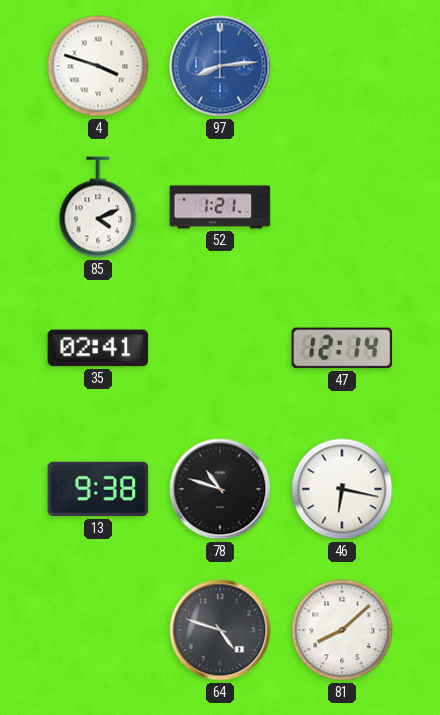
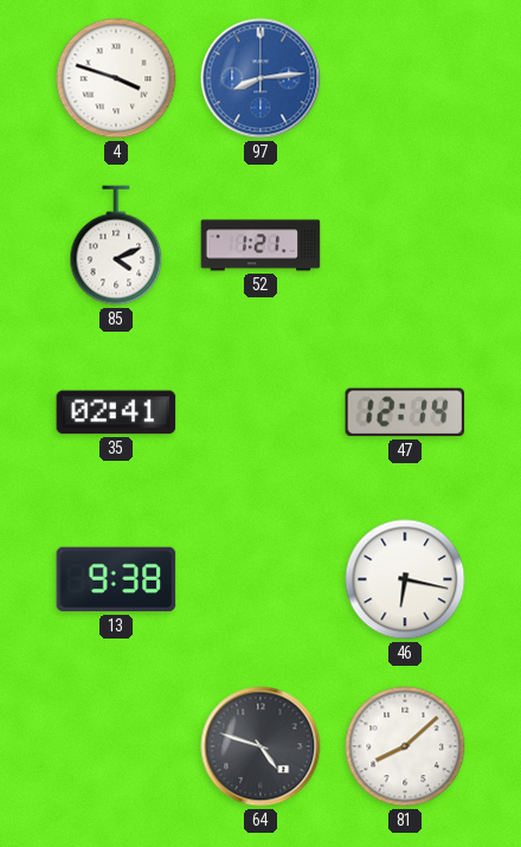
78: 10:48 -> none
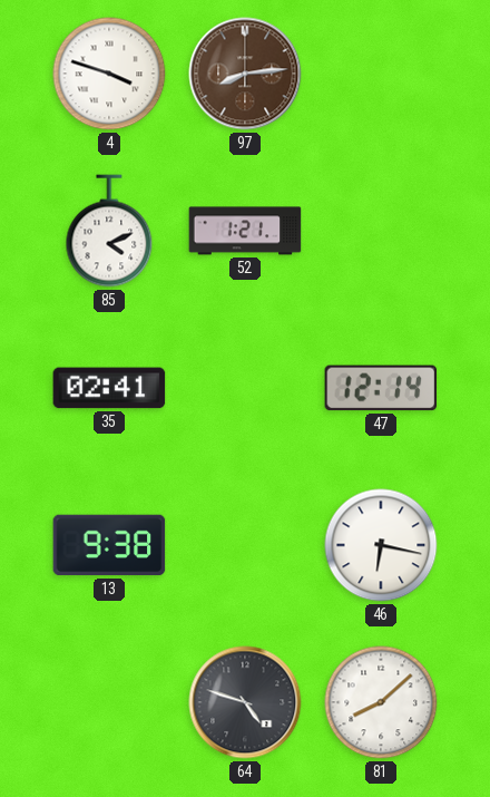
97 dial: blue -> brown
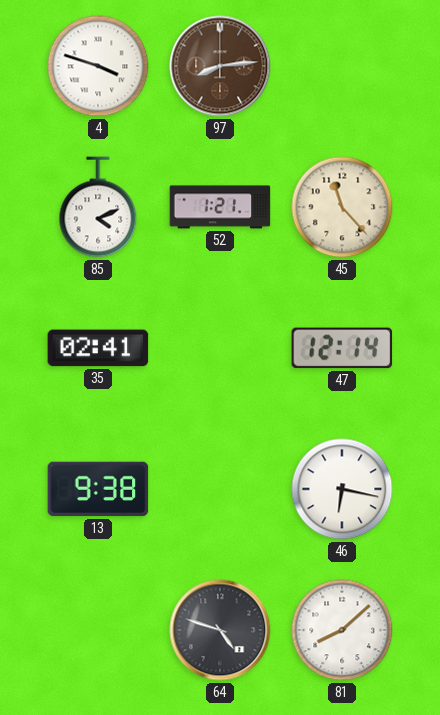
45: none -> 11:23
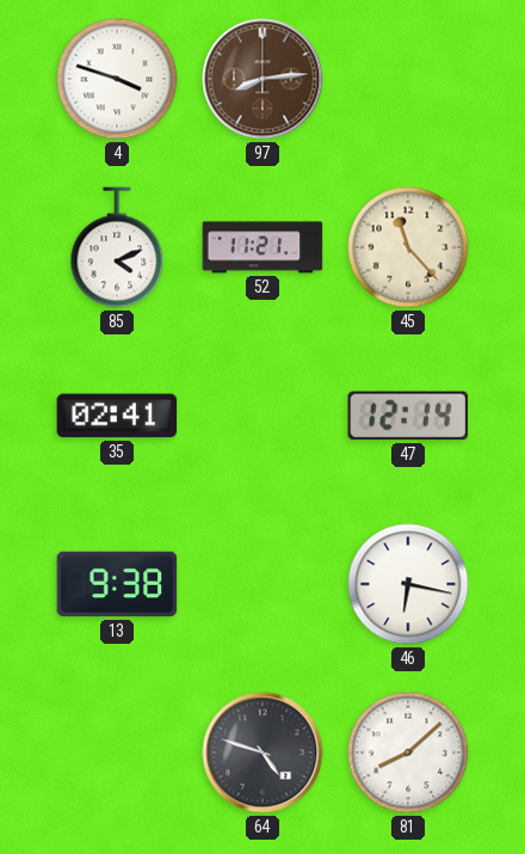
52: 1:21 -> 11:21
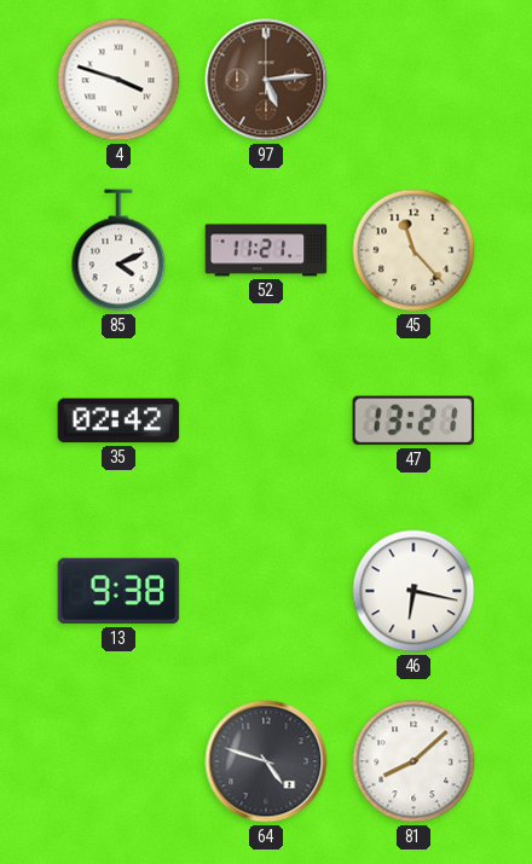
97: 8:14 -> 5:14
35: 02:41 -> 02:42
47: 12:14 -> 13:21
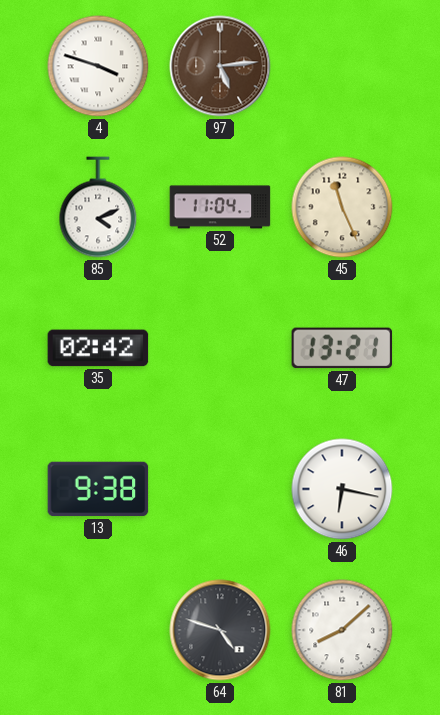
52: 11:21 -> 11:04
45: 11:23 -> 11:26
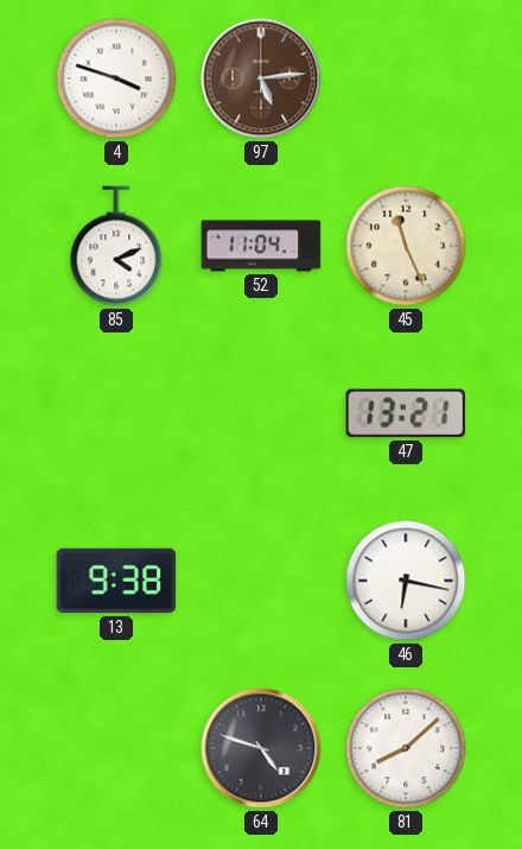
35: 02:42 -> none
